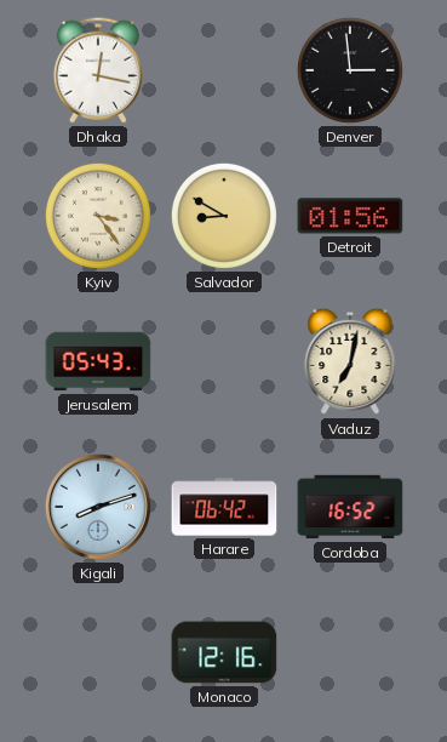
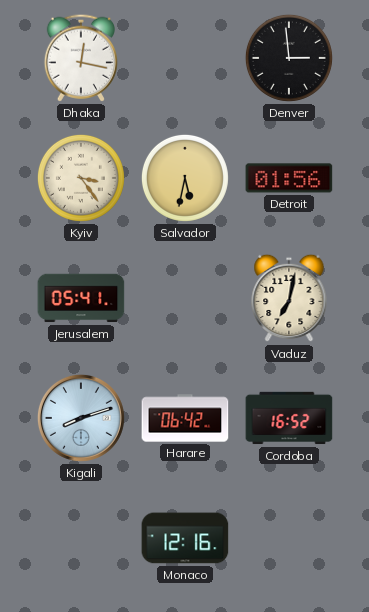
Salvador: 8:50 -> 5:32
Jerusalem: 05:43 -> 05:41
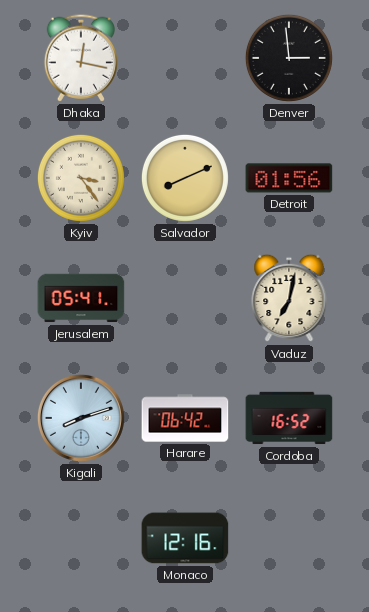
Salvador: 5:32 -> 8:11
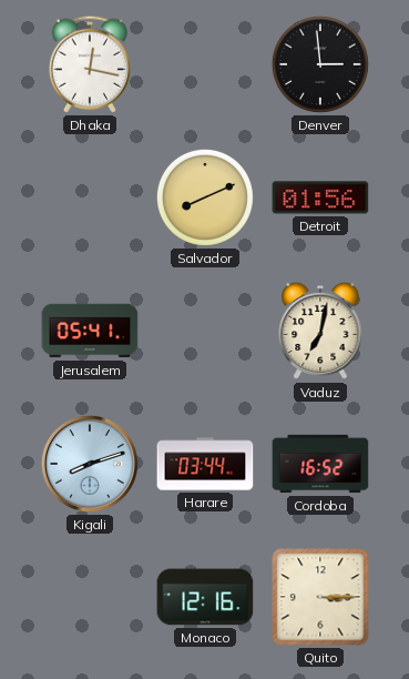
Kyiv: 3:24 -> none
Harare: 06:42 -> 03:44
Quito: none -> 3:15
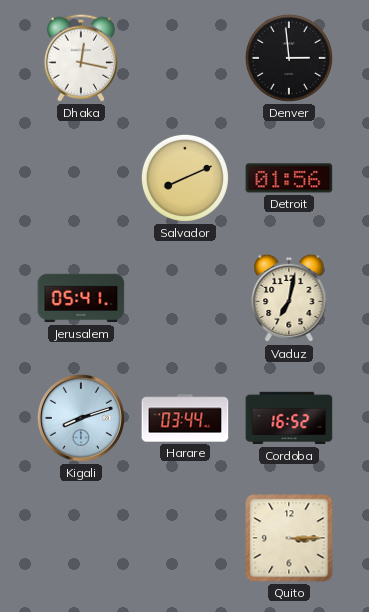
Monaco: 12:16 -> none
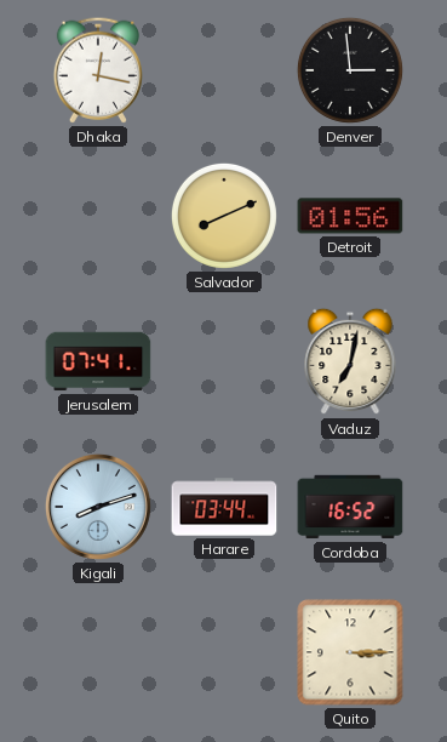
Jerusalem: 05:41 -> 07:41
